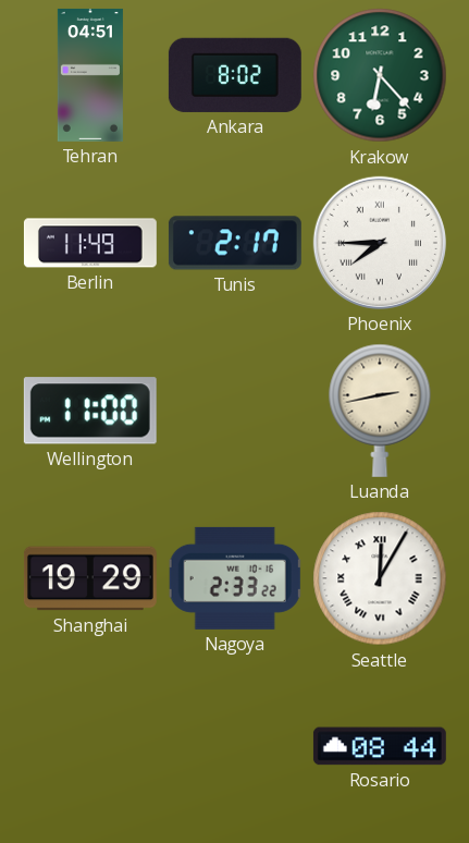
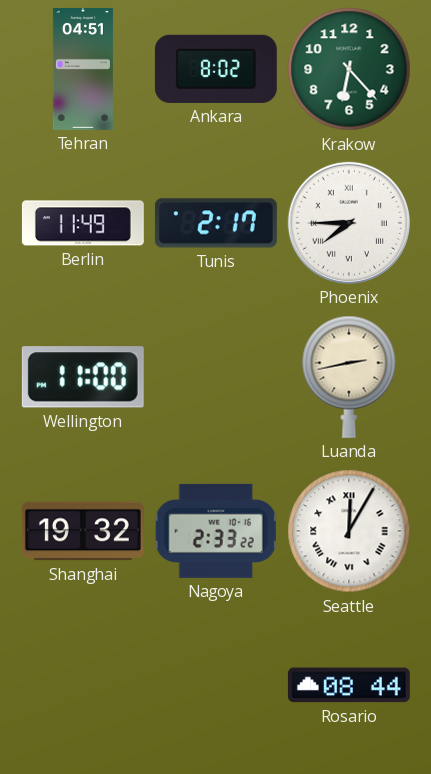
Shanghai: 19:29 -> 19:32
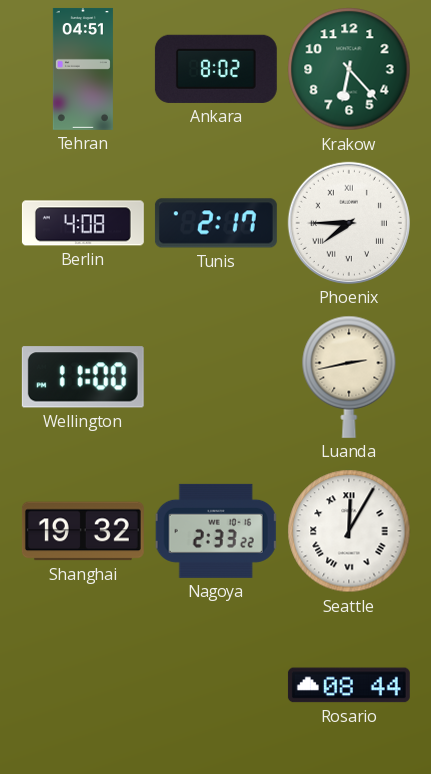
Berlin: 11:49 -> 4:08
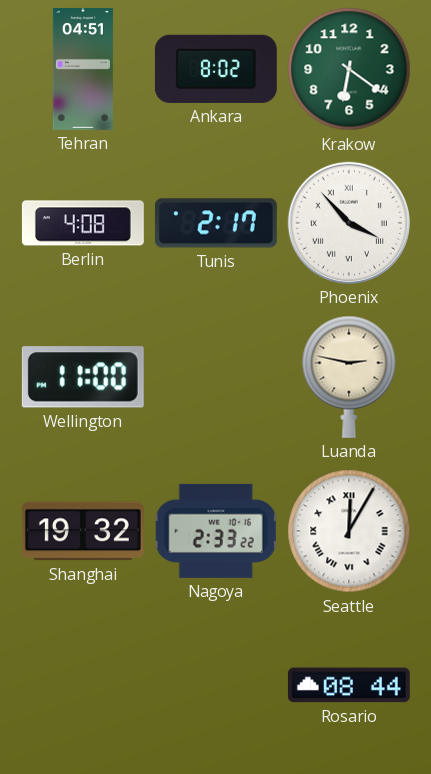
Krakow: 6:23 -> 6:21
Phoenix: 7:45 -> 3:53
Luanda: 2:43 -> 2:47
